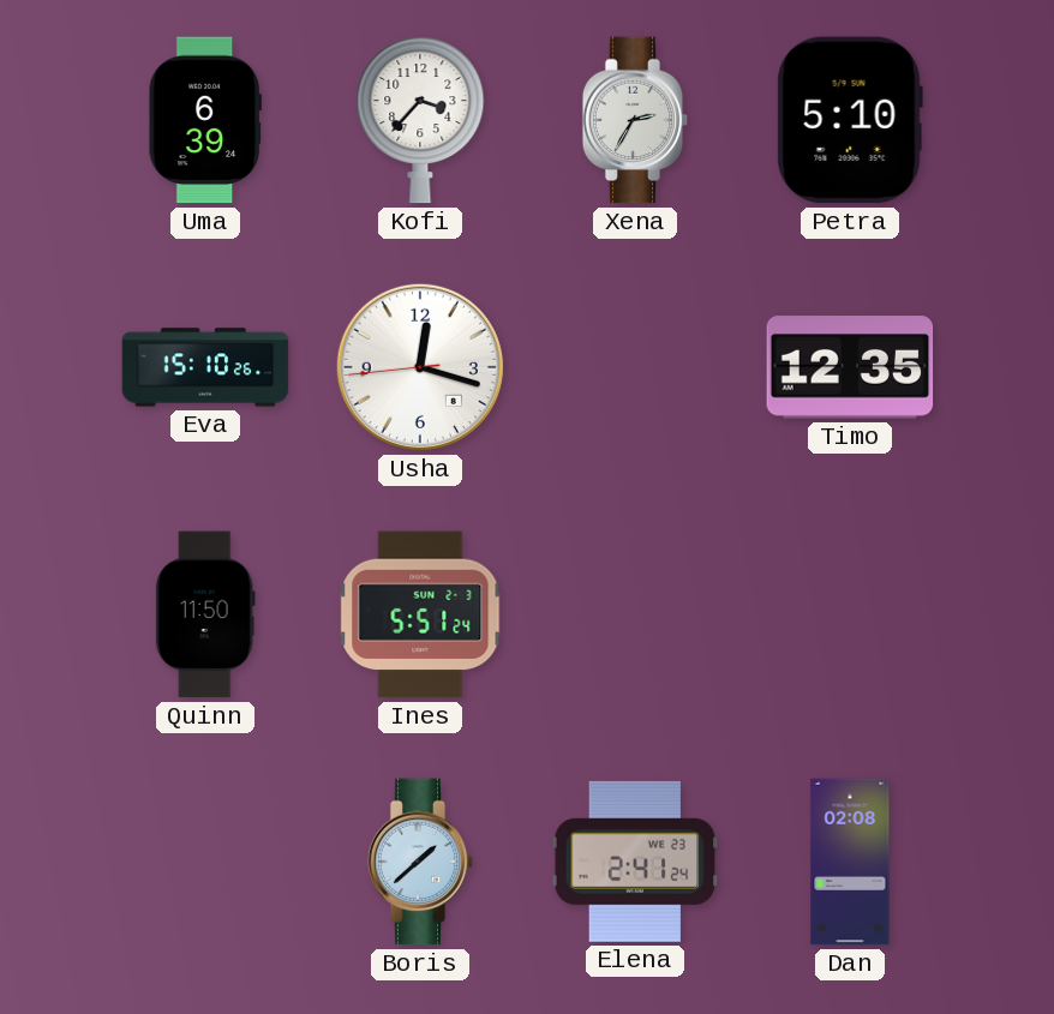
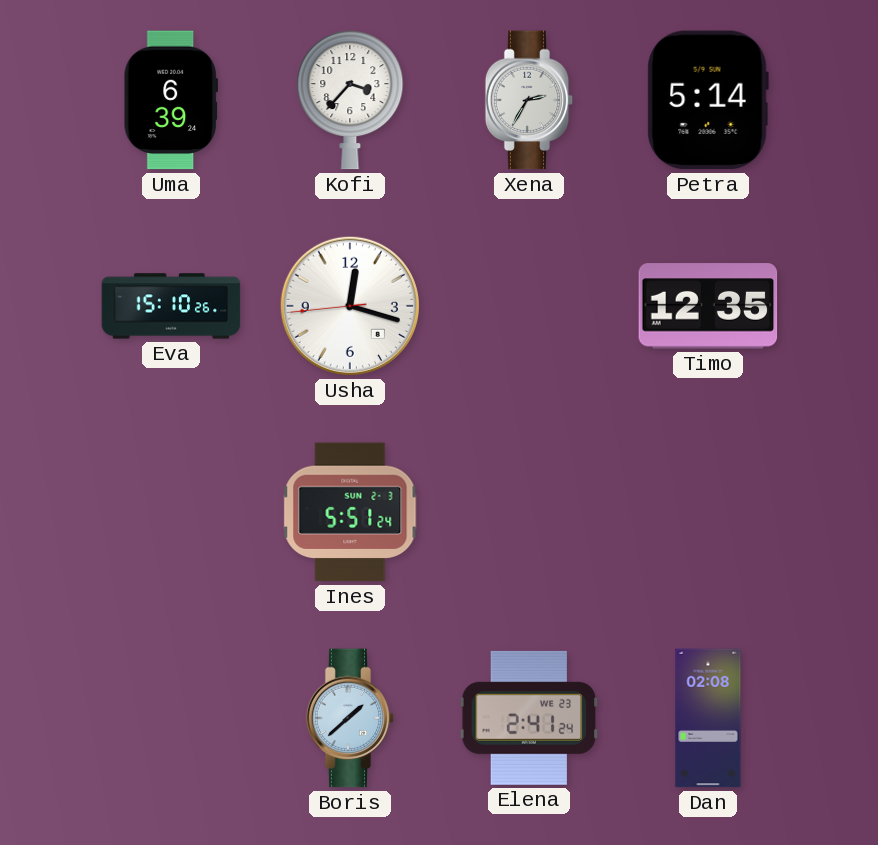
Petra: 5:10 -> 5:14
Quinn: 11:50 -> none
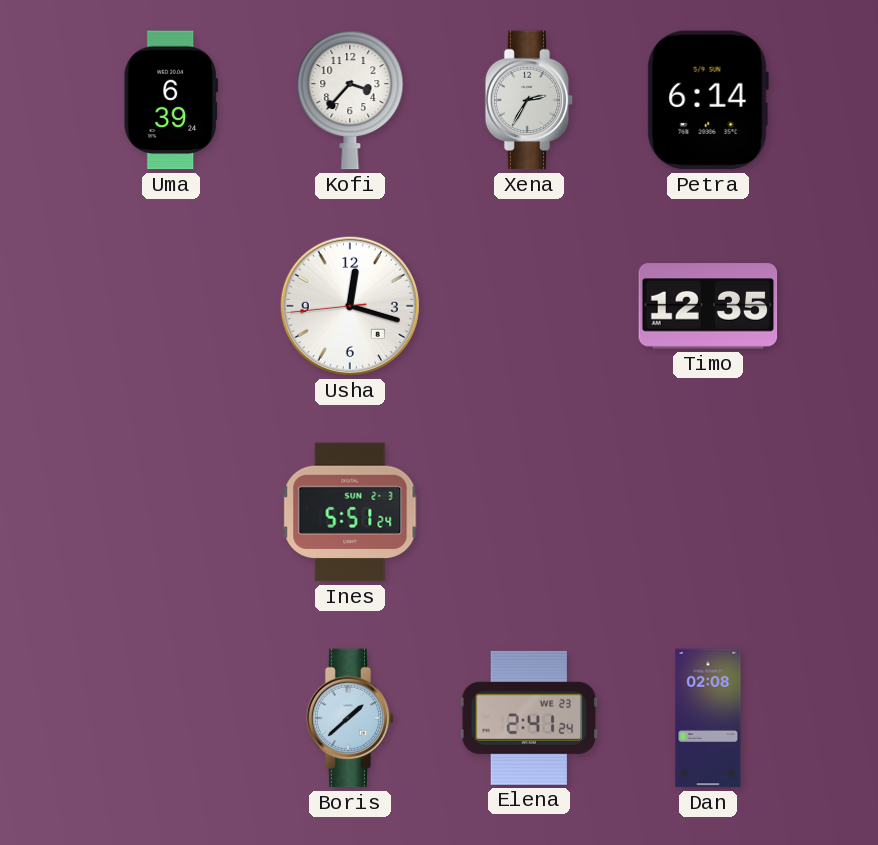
Petra: 5:14 -> 6:14
Eva: 15:10 -> none
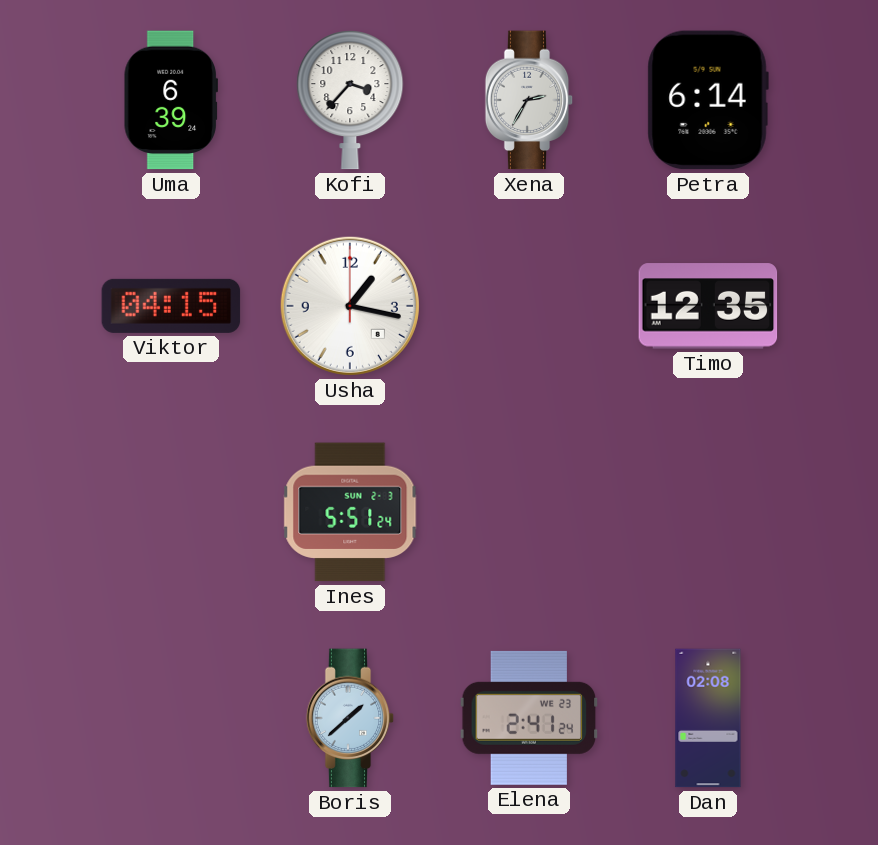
Viktor: none -> 04:15
Usha: 12:17 -> 1:17
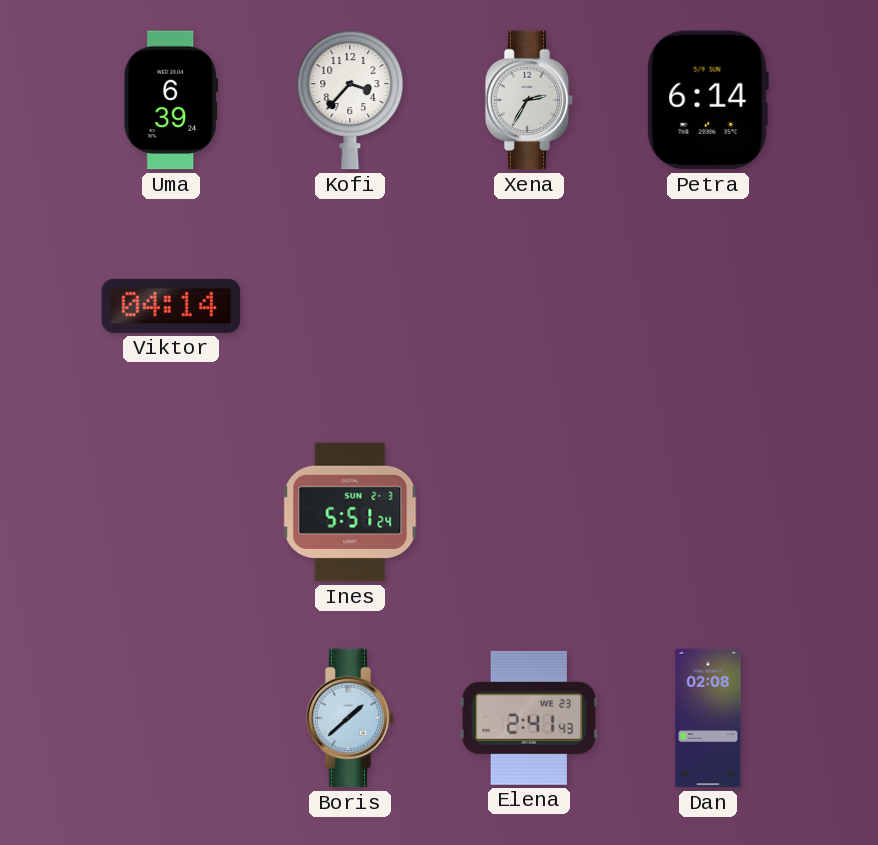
Viktor: 04:15 -> 04:14
Usha: 1:17 -> none
Timo: 12:35 -> none
Elena: 2:41:24 -> 2:41:43
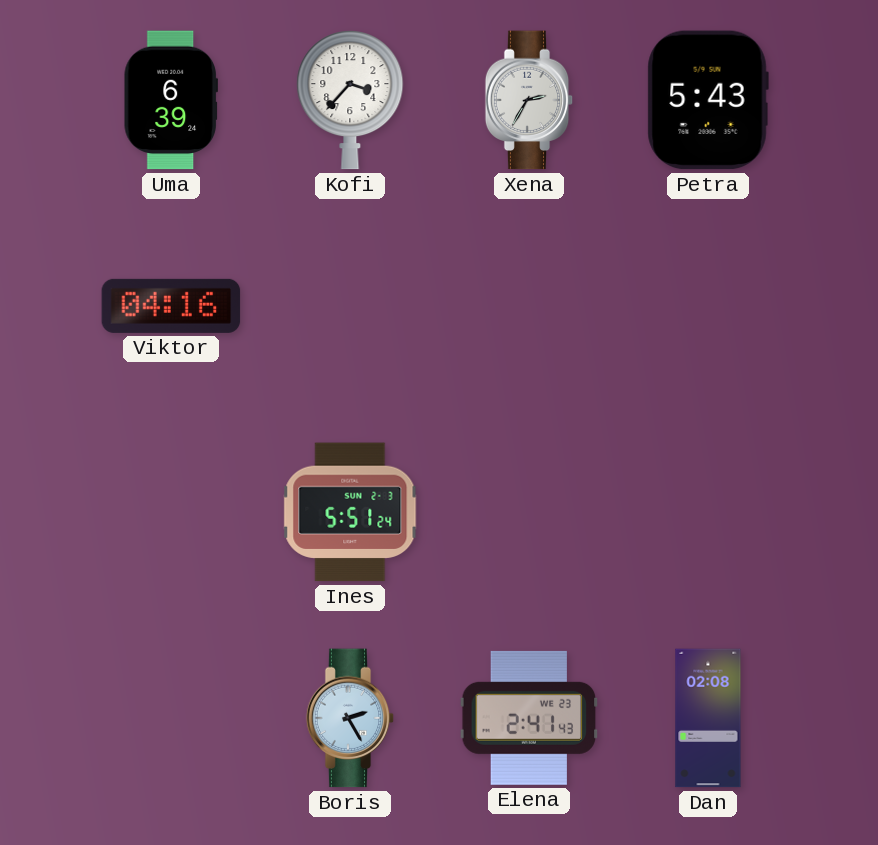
Petra: 6:14 -> 5:43
Viktor: 04:14 -> 04:16
Boris: 1:38 -> 2:25
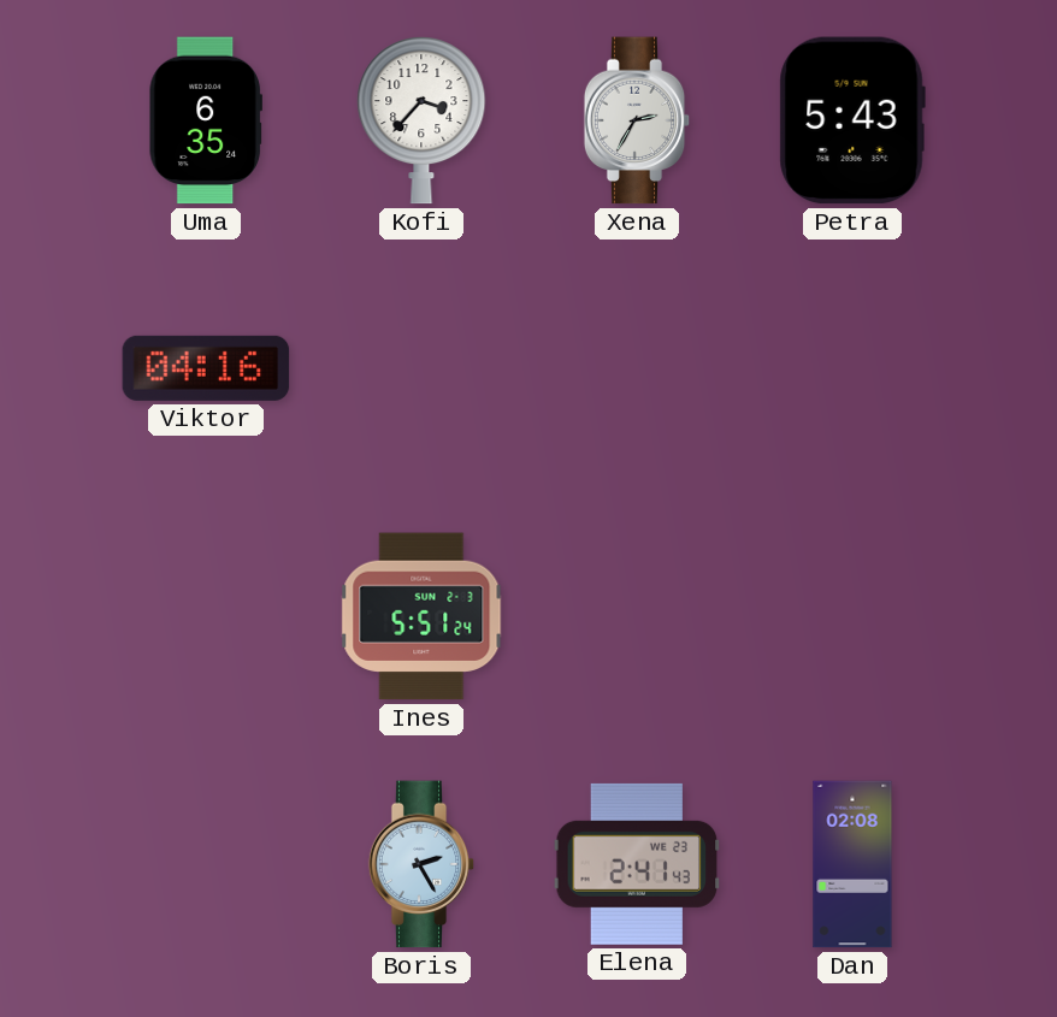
Uma: 6:39 -> 6:35
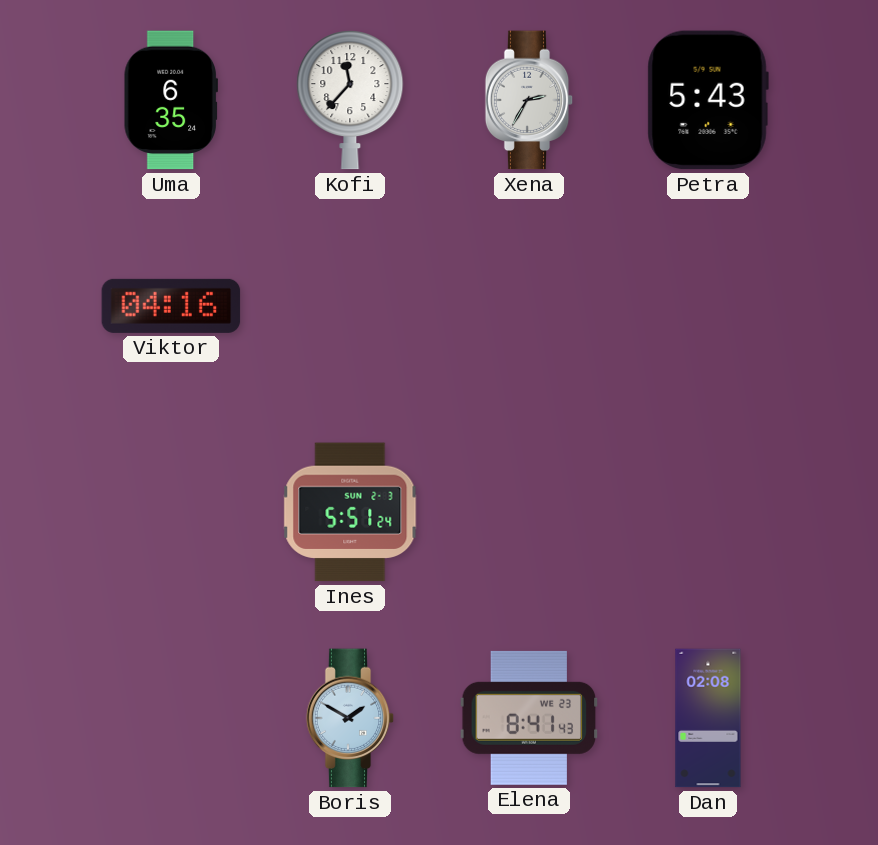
Kofi: 3:37 -> 11:37
Boris: 2:25 -> 1:50
Elena: 2:41 -> 8:41
